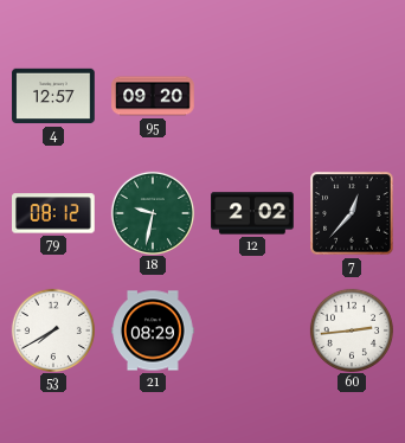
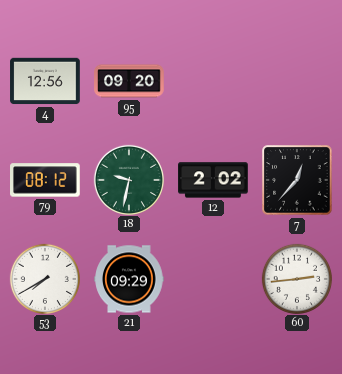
4: 12:57 -> 12:56
21: 08:29 -> 09:29
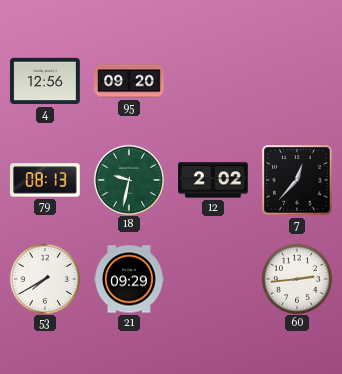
79: 08:12 -> 08:13
